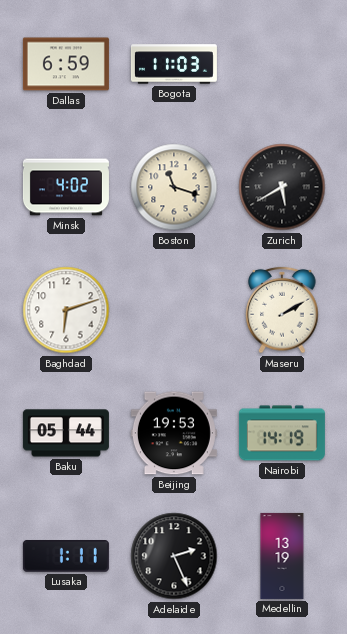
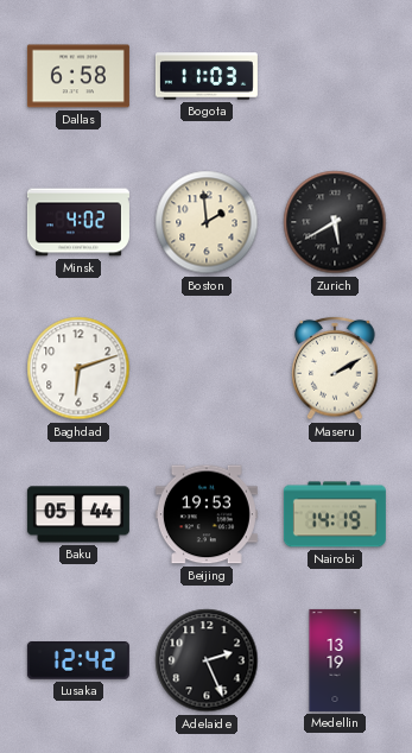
Dallas: 6:59 -> 6:58
Boston: 11:18 -> 1:59
Lusaka: 1:11 -> 12:42
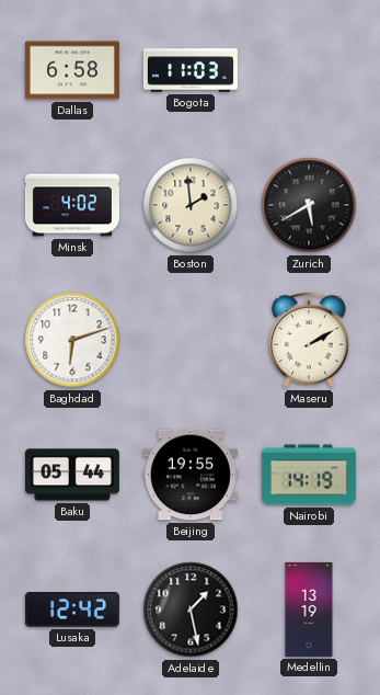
Beijing: 19:53 -> 19:55
Adelaide: 2:26 -> 1:28
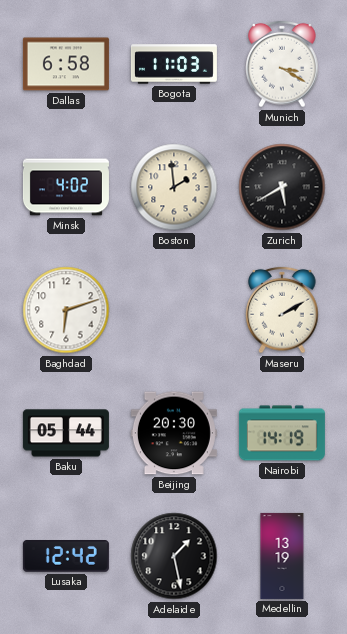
Munich: none -> 3:20
Beijing: 19:55 -> 20:30
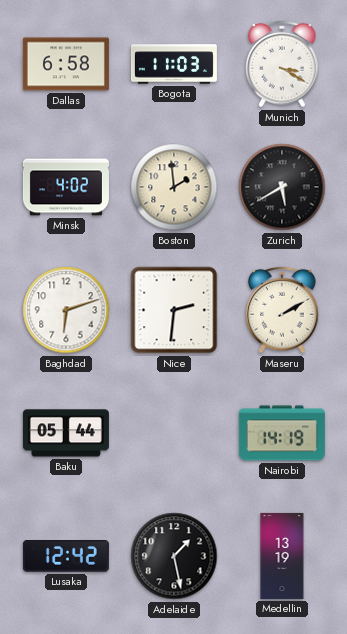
Nice: none -> 2:31
Beijing: 20:30 -> none
